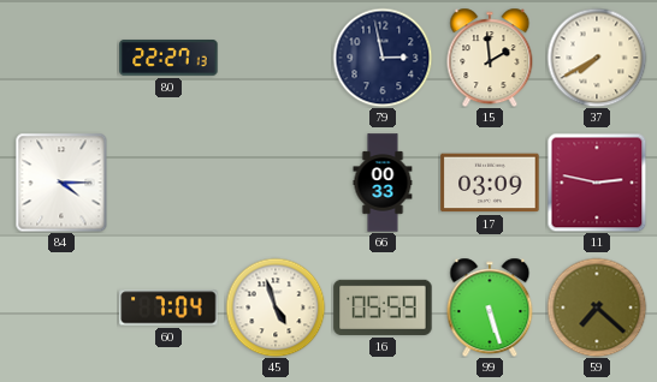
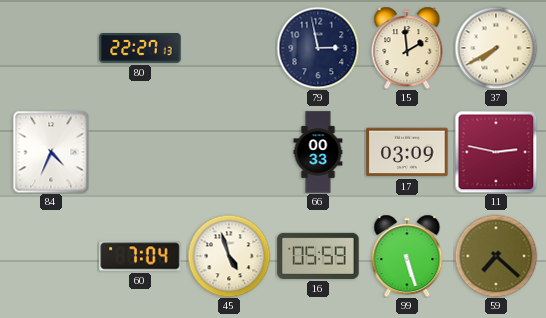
84: 4:15 -> 4:34
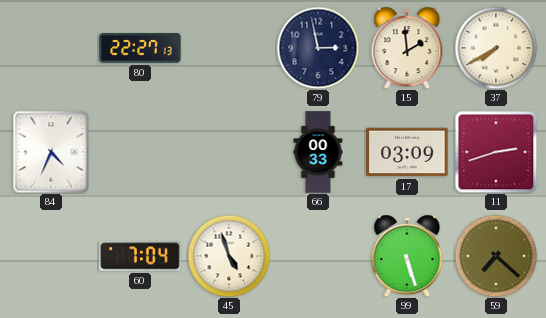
11: 2:47 -> 2:42
16: 05:59 -> none
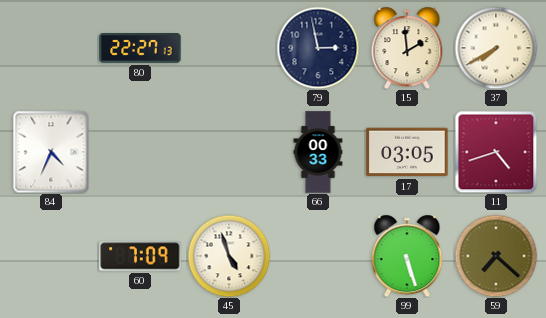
17: 03:09 -> 03:05
11: 2:42 -> 4:42
60: 7:04 -> 7:09
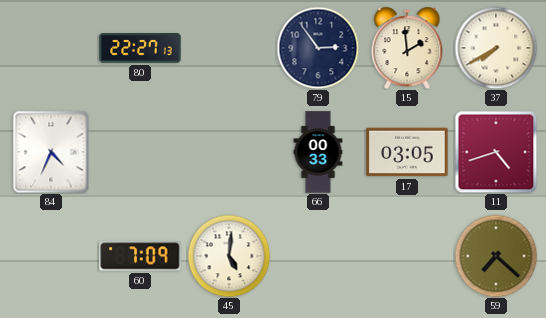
79: 2:58 -> 2:54
45: 4:57 -> 5:01
99: 5:27 -> none
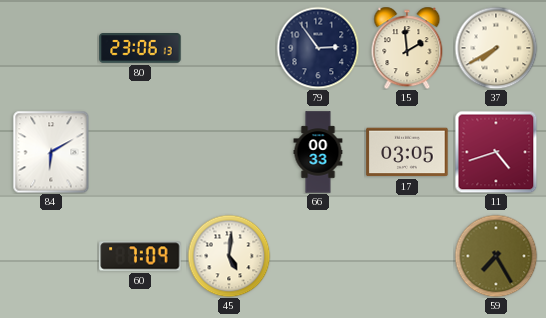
80: 22:27 -> 23:06
84: 4:34 -> 6:10
59: 7:22 -> 7:25
